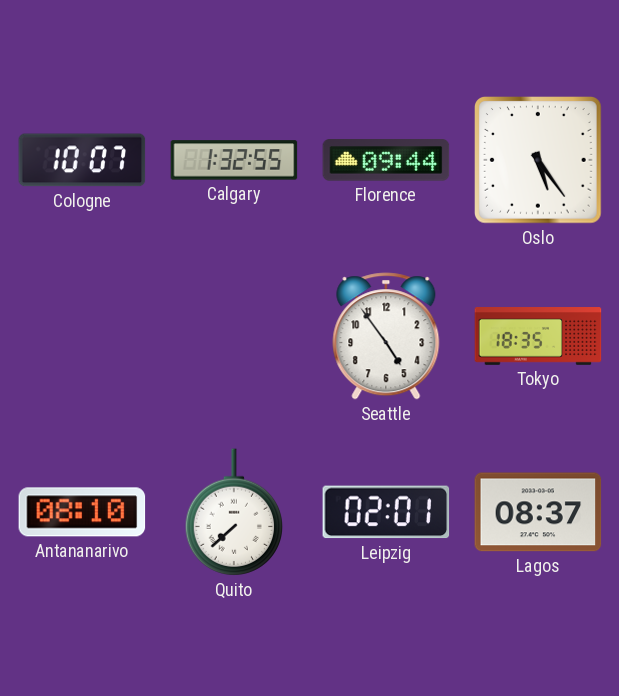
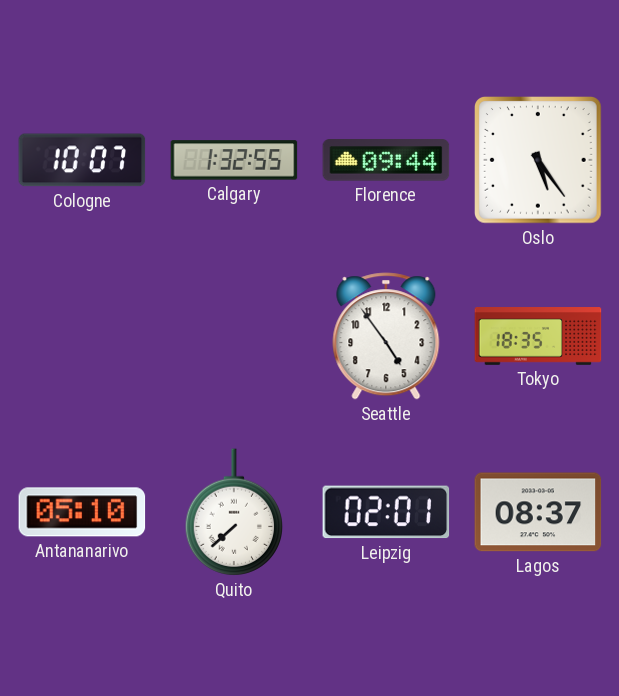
Antananarivo: 08:10 -> 05:10
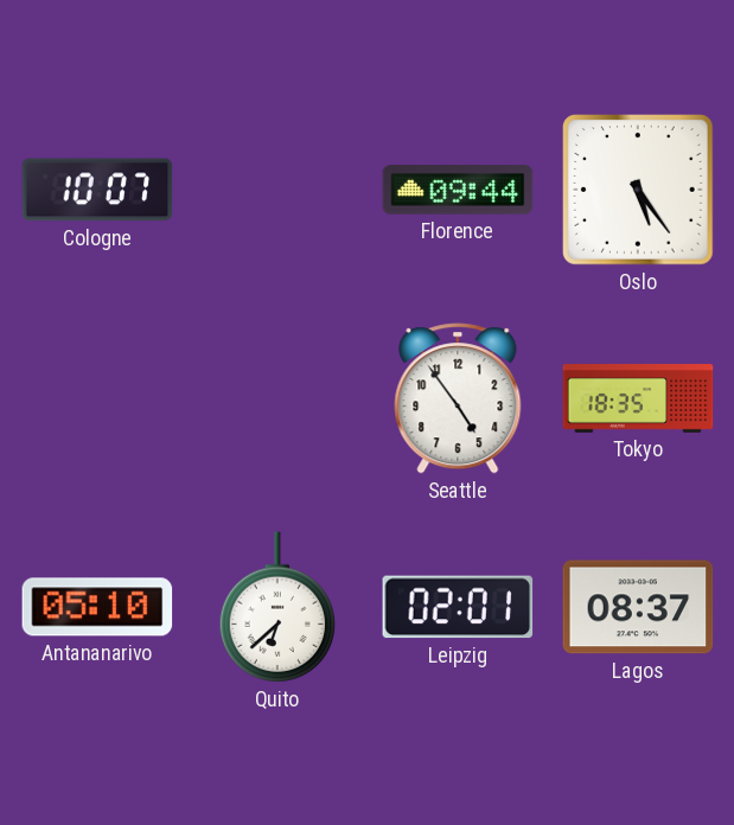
Calgary: 1:32 -> none
Quito: 7:38 -> 6:38
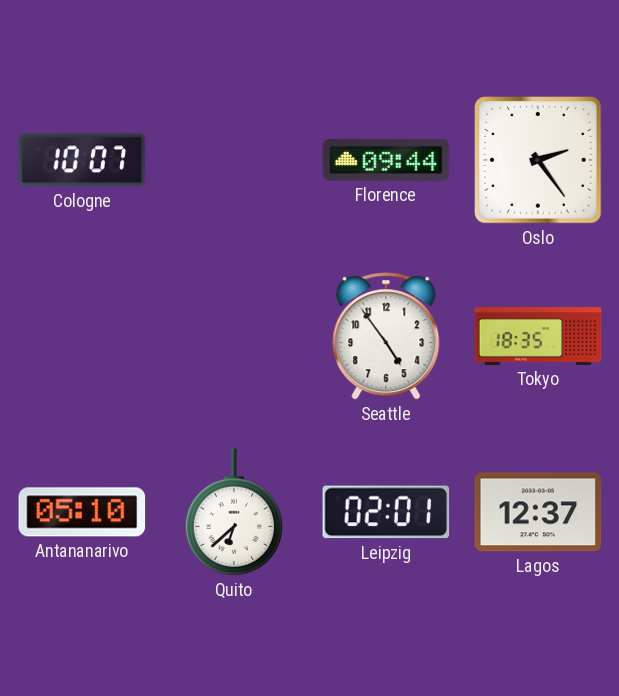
Oslo: 5:24 -> 2:24
Lagos: 08:37 -> 12:37
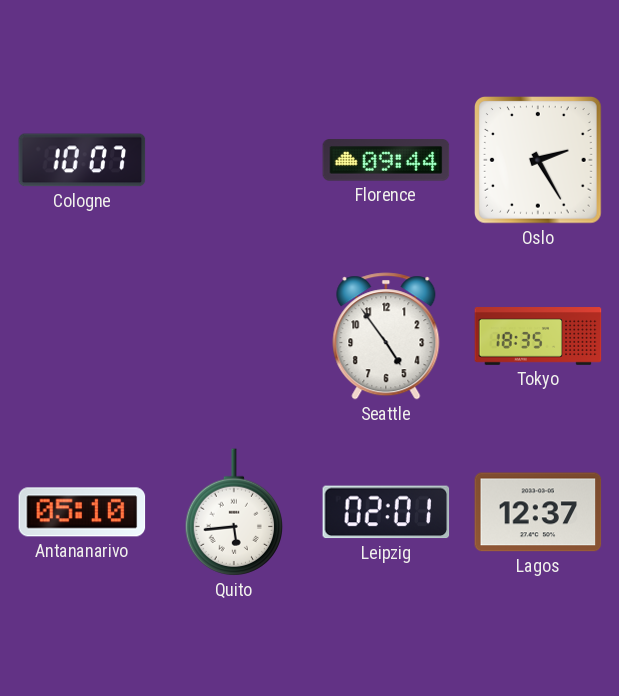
Oslo: 2:24 -> 2:25
Quito: 6:38 -> 5:44
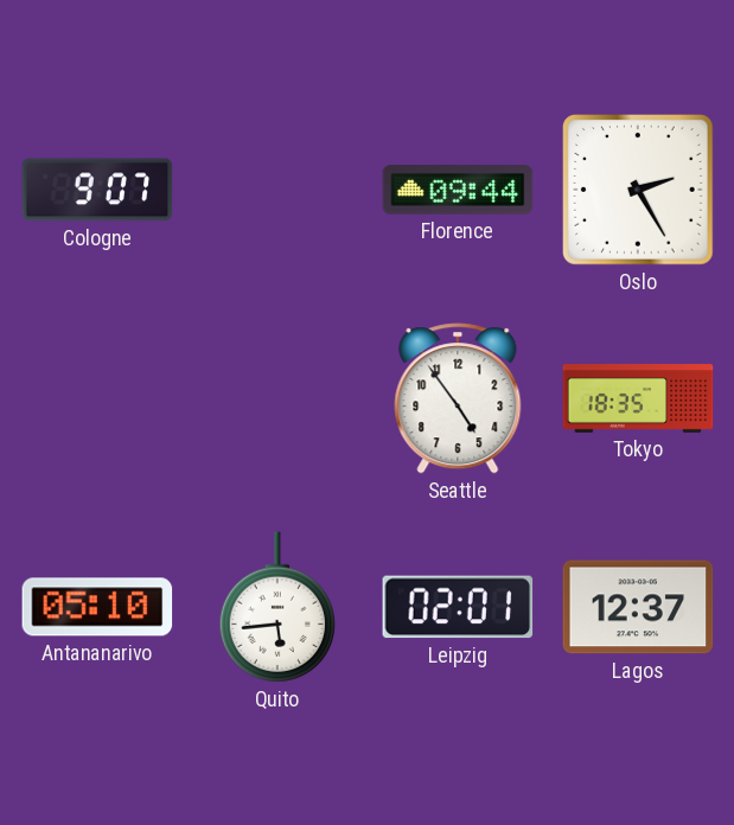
Cologne: 10:07 -> 9:07
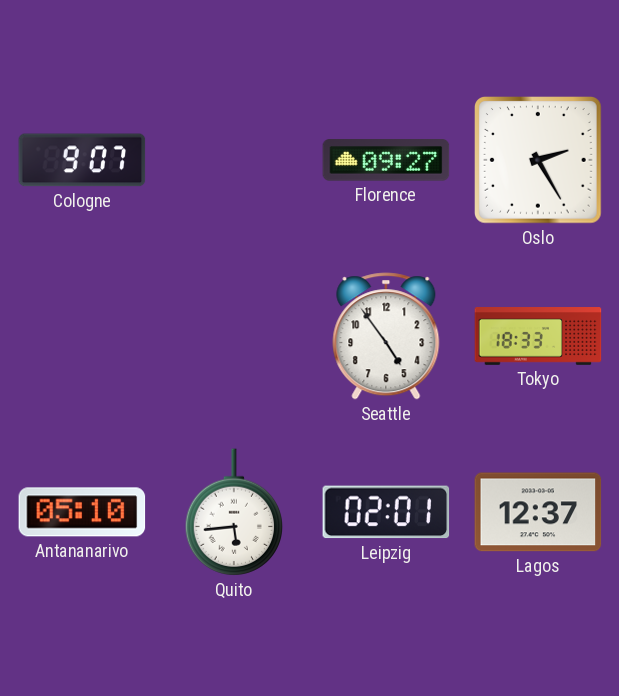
Florence: 09:44 -> 09:27
Tokyo: 18:35 -> 18:33
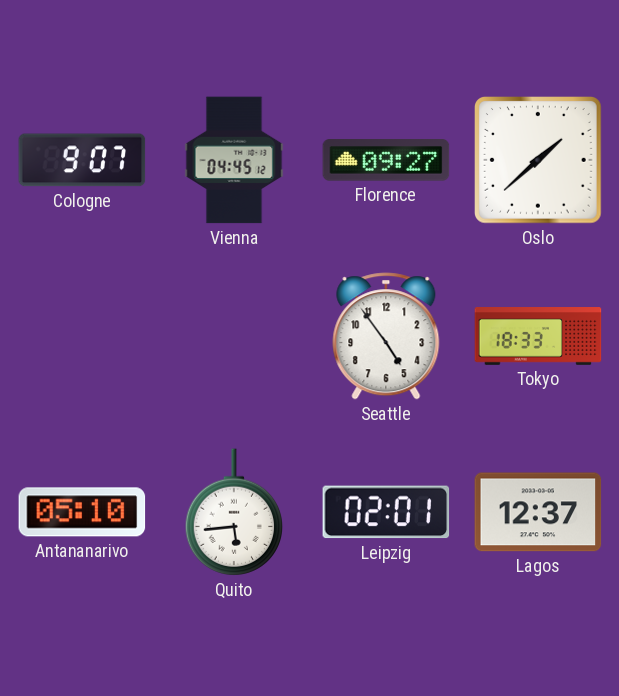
Vienna: none -> 04:45
Oslo: 2:25 -> 1:38
